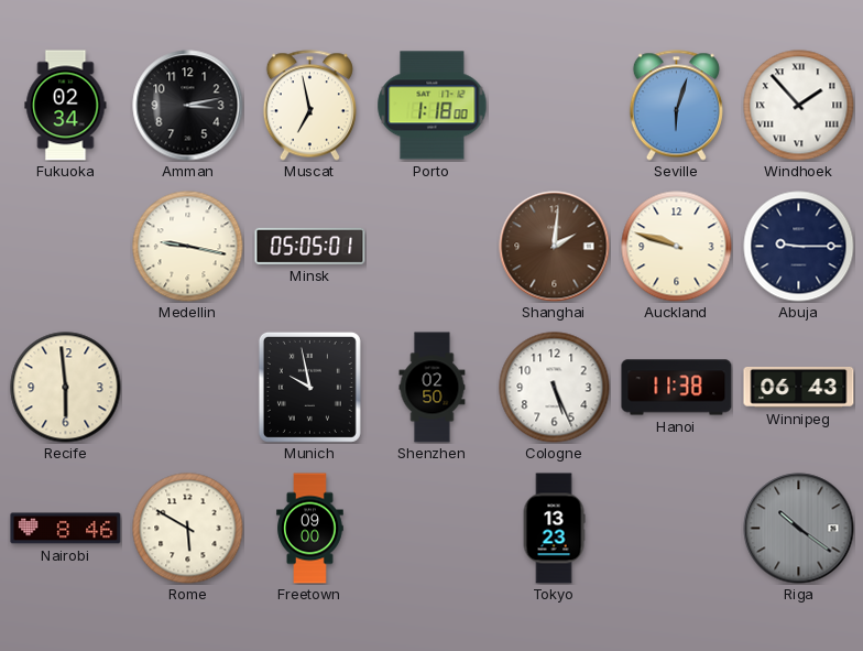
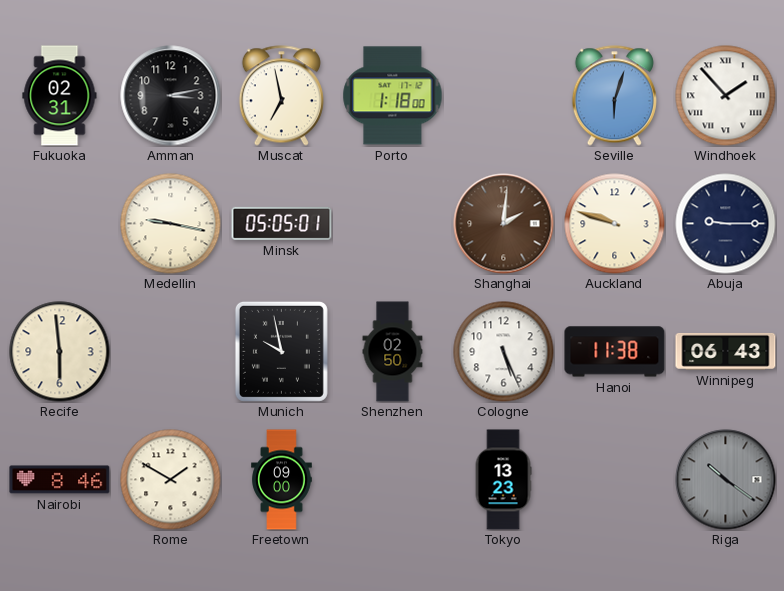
Fukuoka: 02:34 -> 02:31
Rome: 5:50 -> 1:50
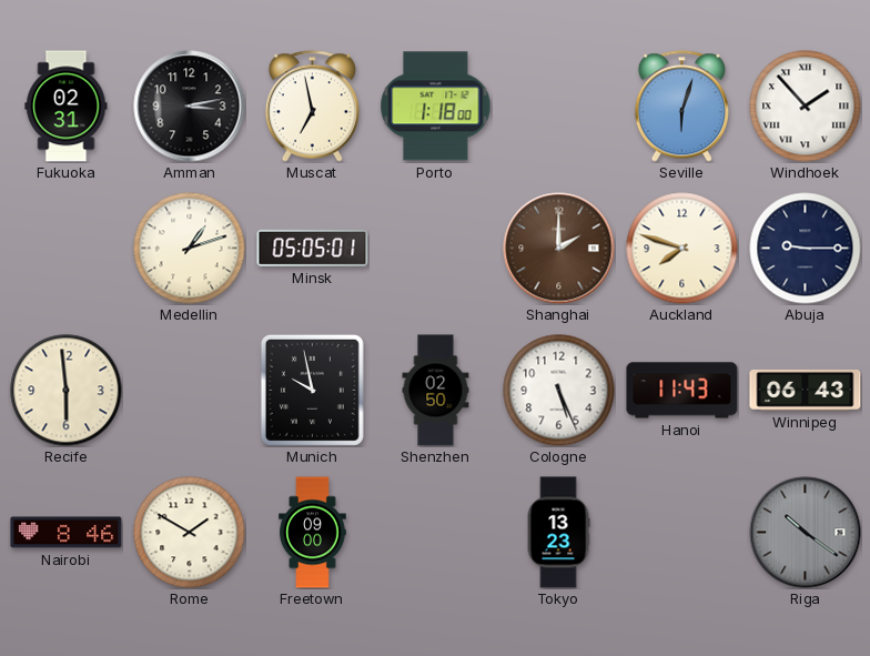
Medellin: 9:17 -> 1:12
Shanghai: 2:01 -> 2:00
Auckland: 9:48 -> 7:48
Hanoi: 11:38 -> 11:43
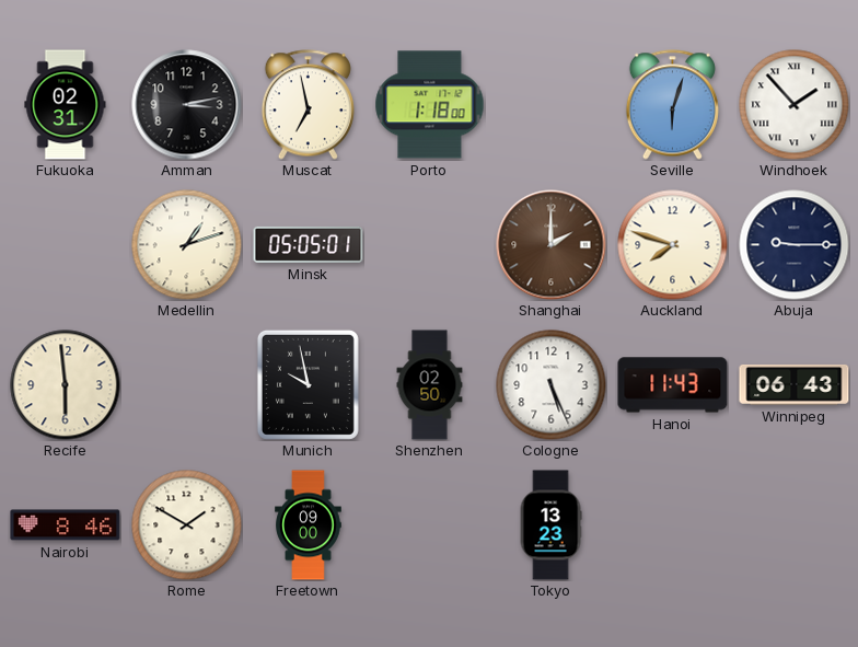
Riga: 10:21 -> none
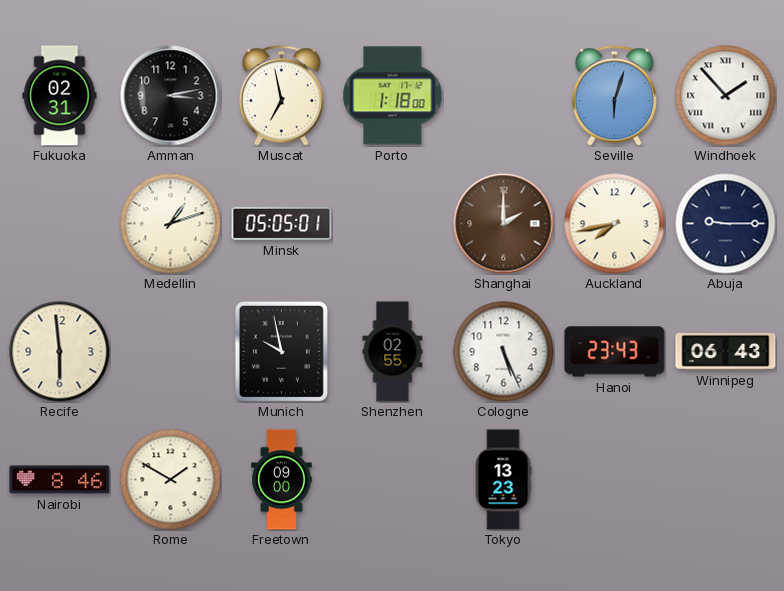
Auckland: 7:48 -> 7:43
Shenzhen: 02:50 -> 02:55
Hanoi: 11:43 -> 23:43
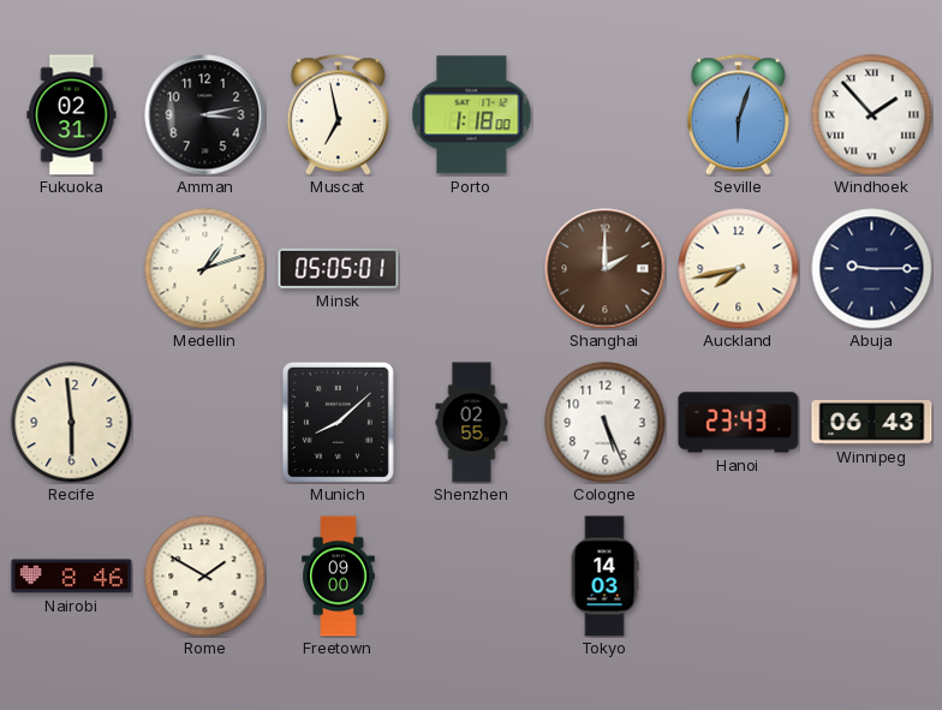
Munich: 9:58 -> 8:08
Tokyo: 13:23 -> 14:03
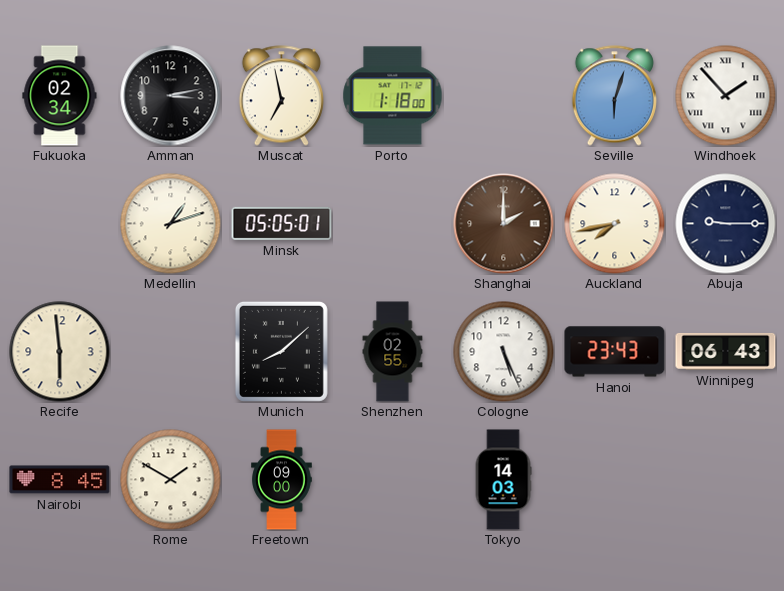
Fukuoka: 02:31 -> 02:34
Nairobi: 8:46 -> 8:45
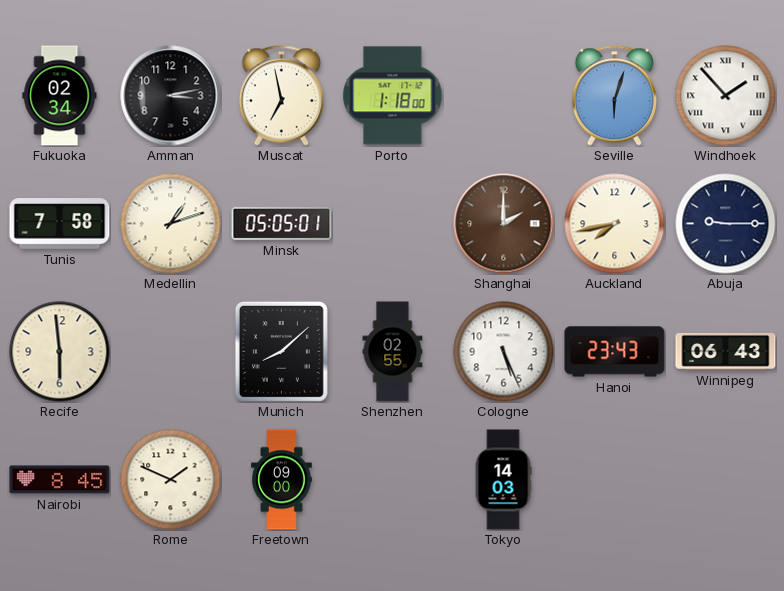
Tunis: none -> 7:58
Rome: 1:50 -> 1:49
